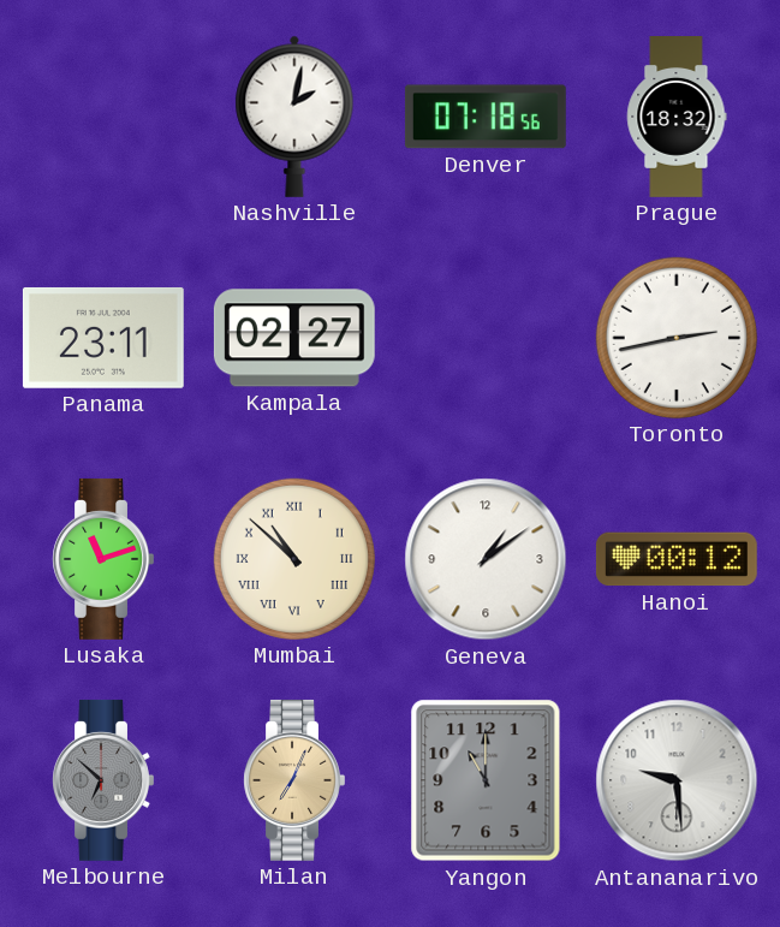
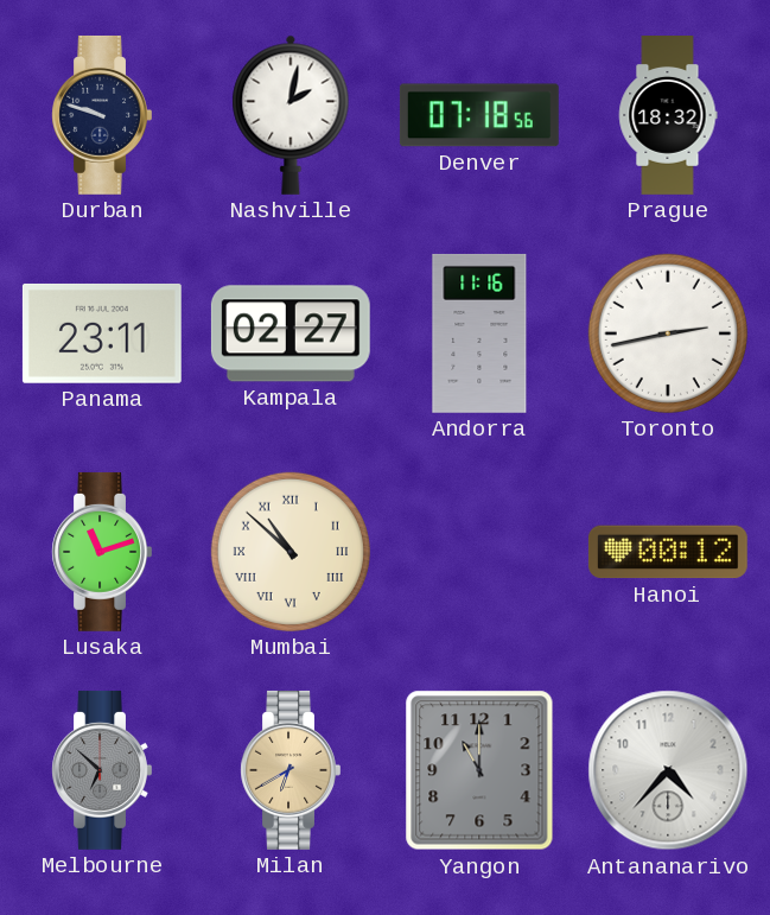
Durban: none -> 9:48
Andorra: none -> 11:16
Geneva: 1:09 -> none
Milan: 7:04 -> 6:40
Antananarivo: 9:29 -> 4:37
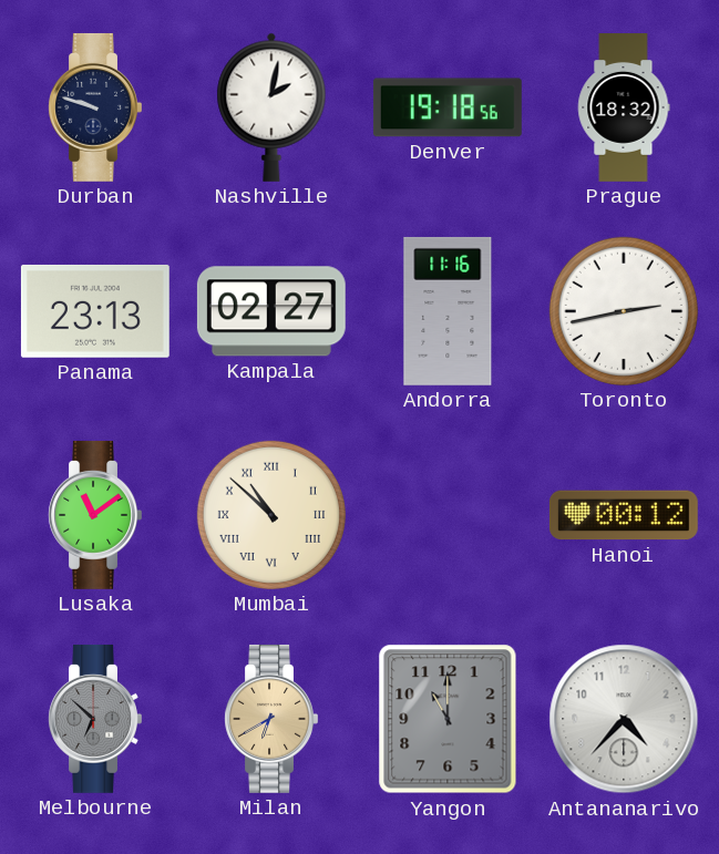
Denver: 07:18 -> 19:18
Panama: 23:11 -> 23:13
Lusaka: 11:12 -> 11:09
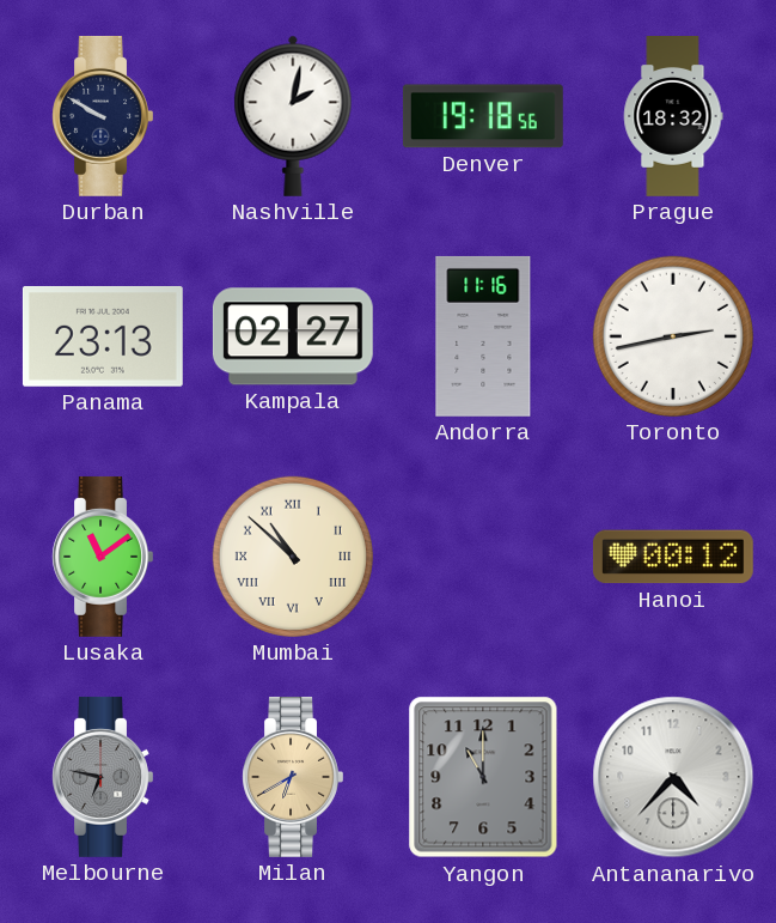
Durban: 9:48 -> 9:50
Melbourne: 6:52 -> 6:47
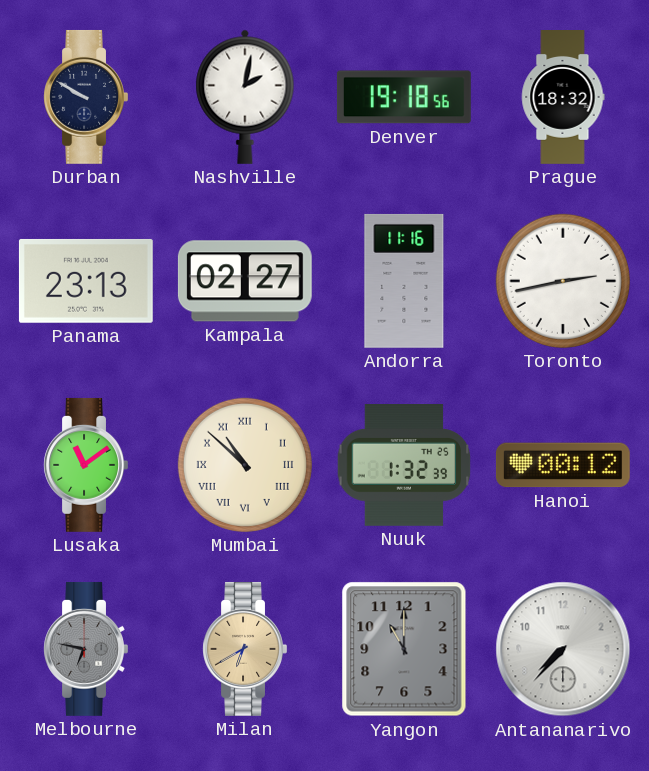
Nuuk: none -> 1:32
Antananarivo: 4:37 -> 7:37
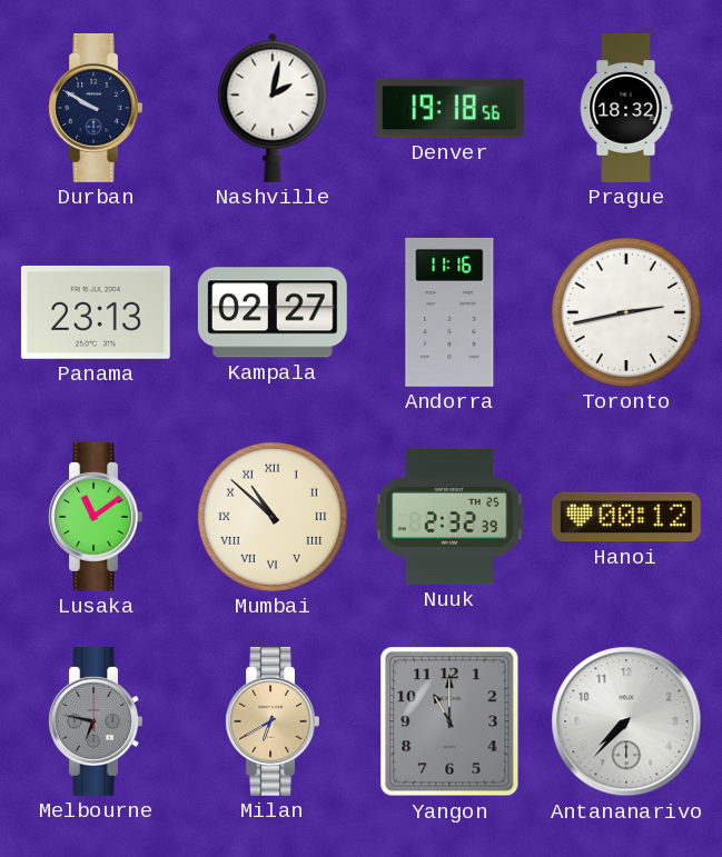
Nuuk: 1:32 -> 2:32
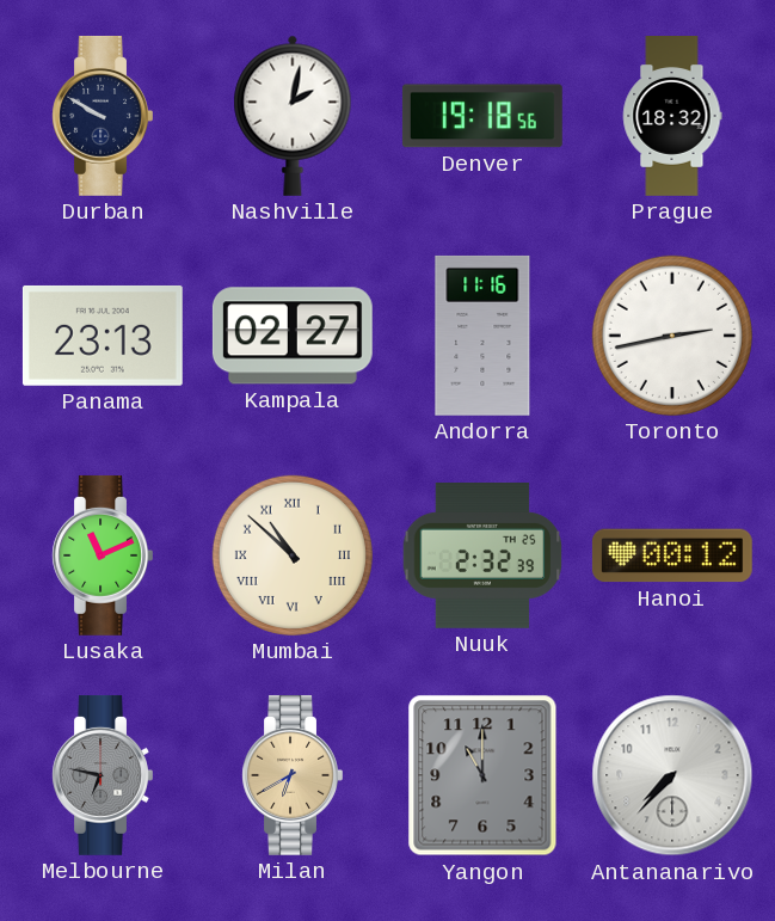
Lusaka: 11:09 -> 11:11
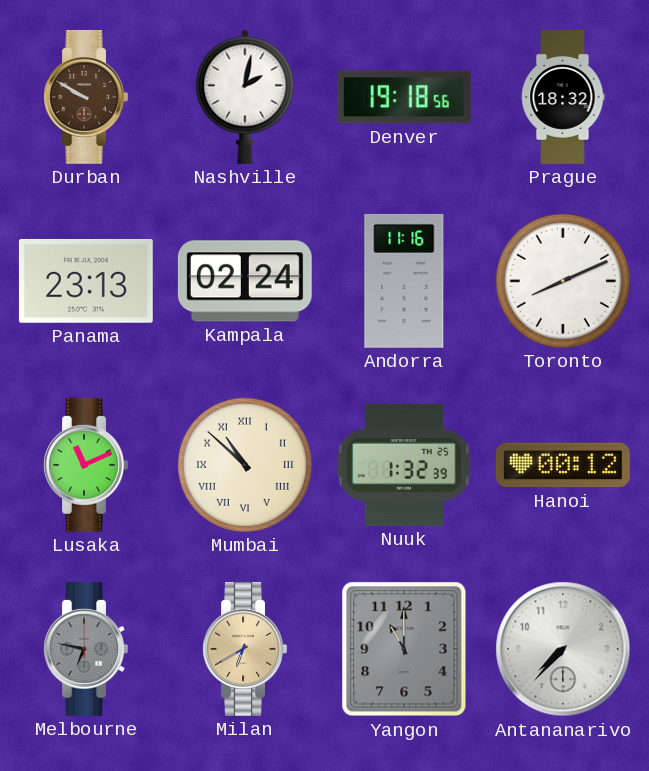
Durban dial: navy -> brown
Kampala: 02:27 -> 02:24
Toronto: 2:43 -> 8:11
Nuuk: 2:32 -> 1:32
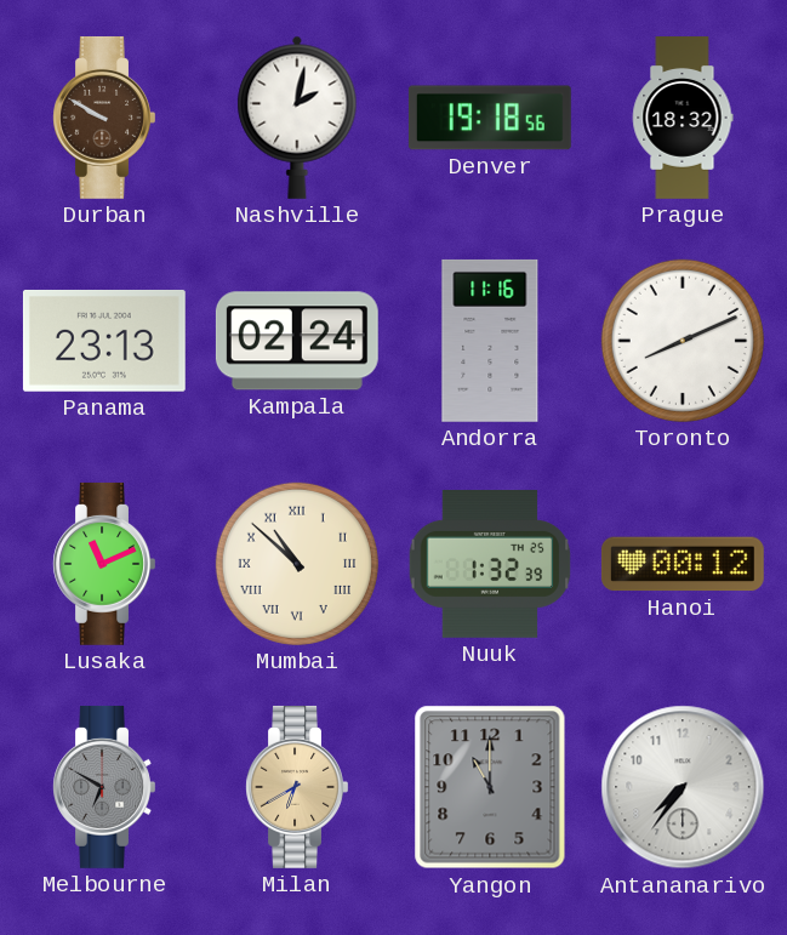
Melbourne: 6:47 -> 6:50
Antananarivo: 7:37 -> 7:36
